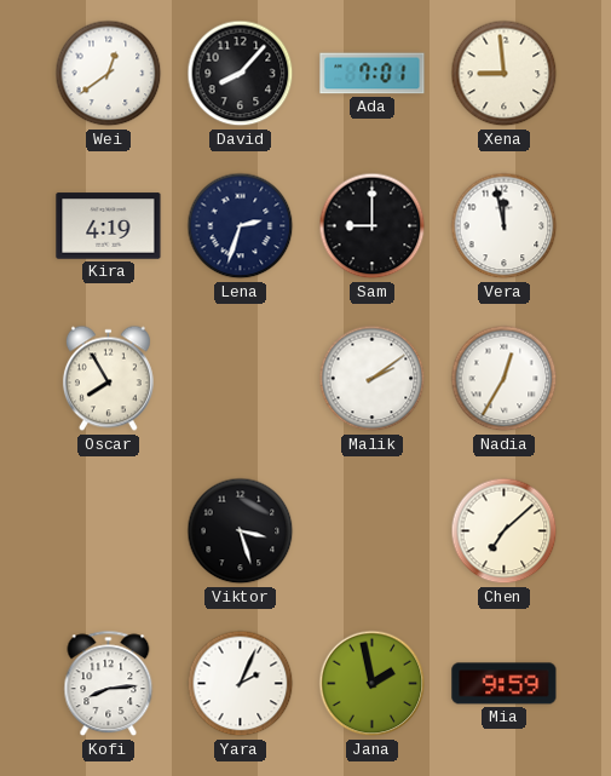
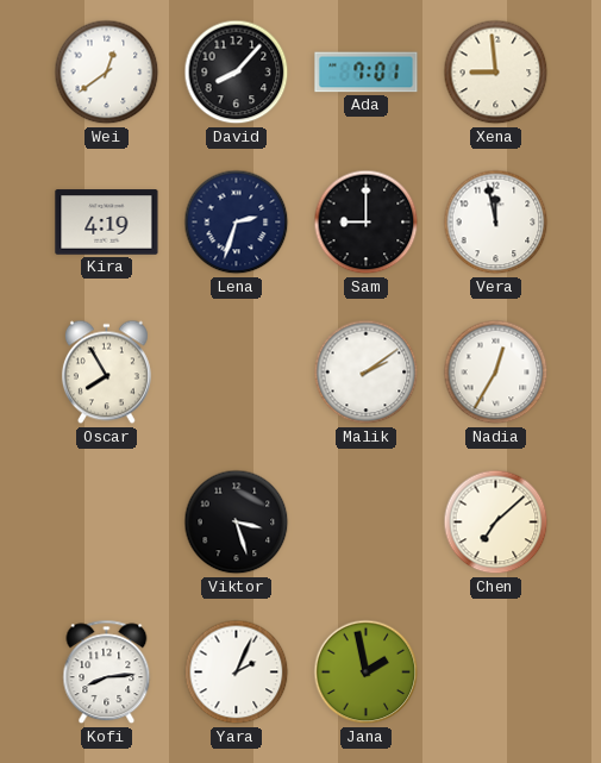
Mia: 9:59 -> none
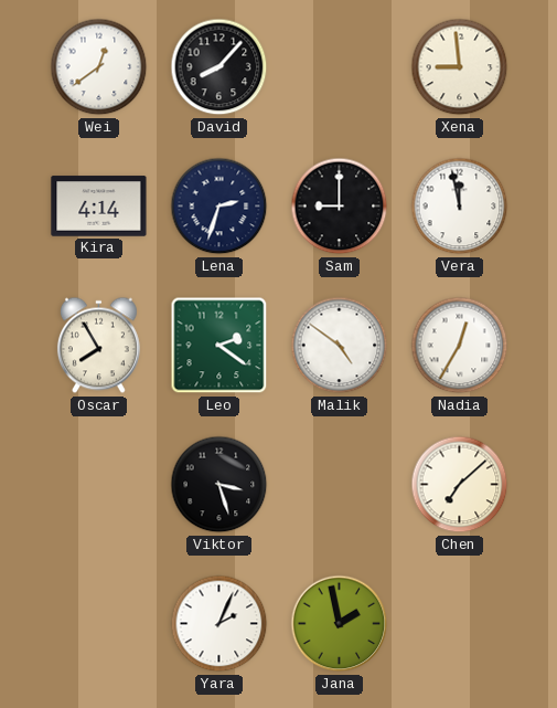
Ada: 7:01 -> none
Kira: 4:19 -> 4:14
Leo: none -> 2:21
Malik: 2:09 -> 4:51
Kofi: 8:14 -> none
